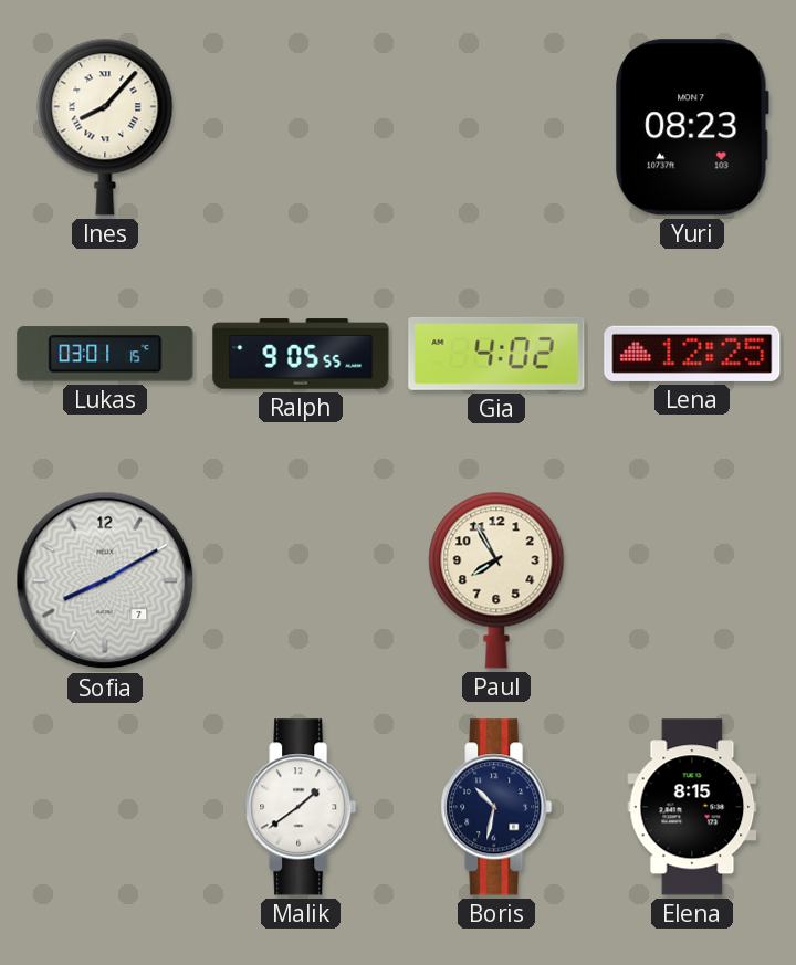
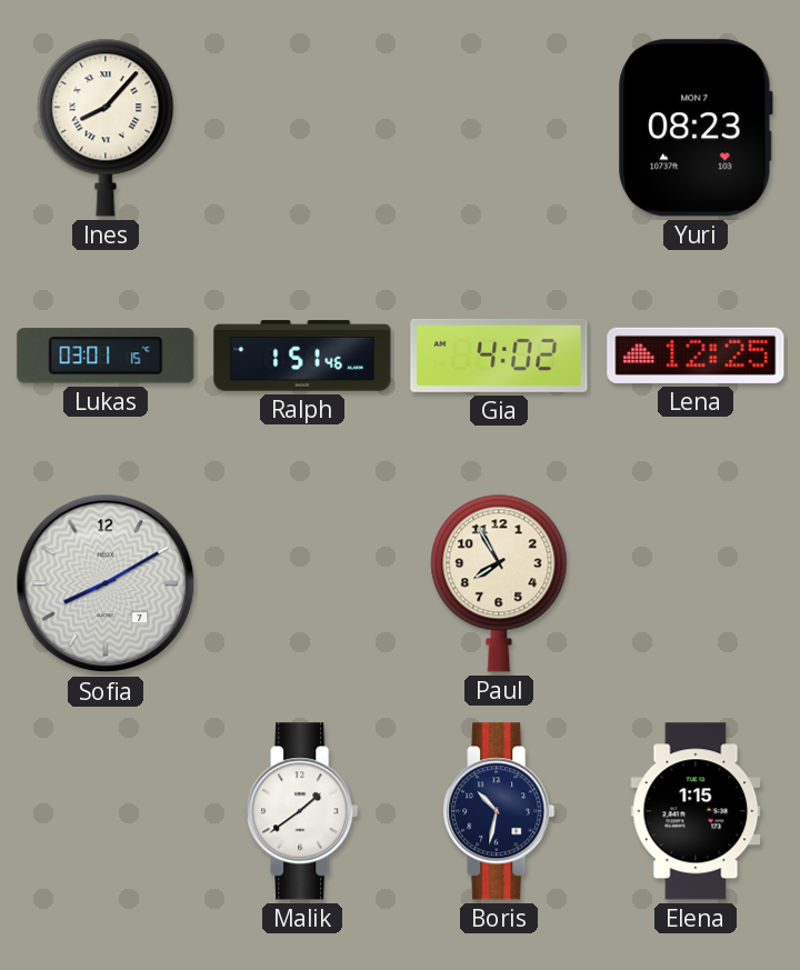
Ralph: 9:05 -> 1:51
Elena: 8:15 -> 1:15
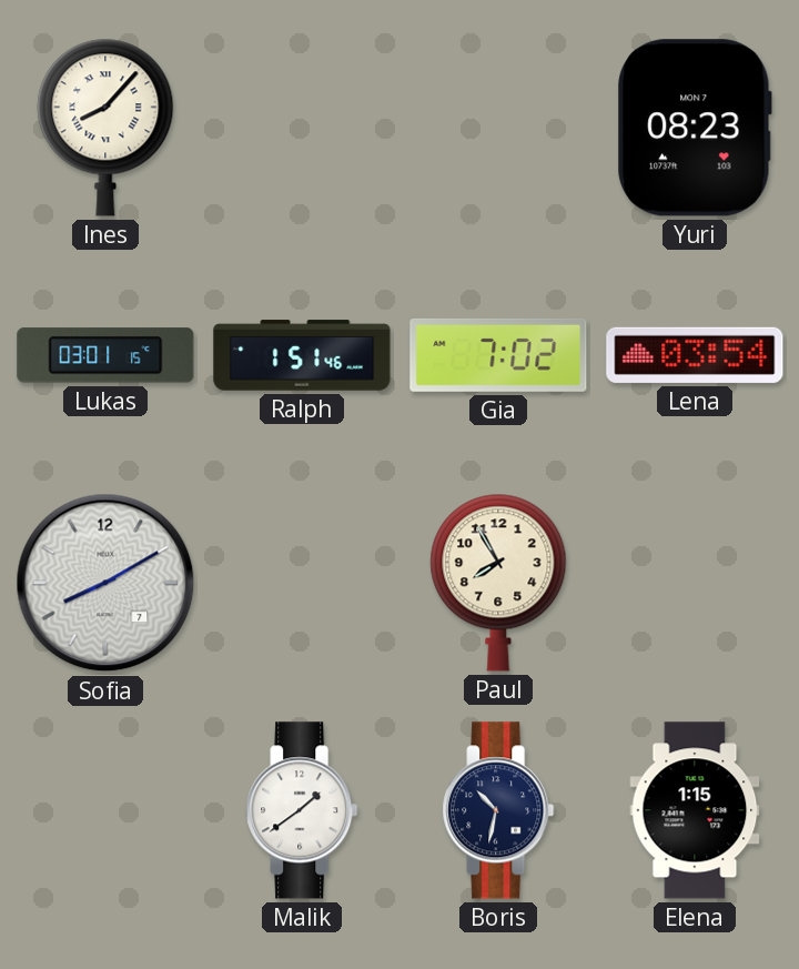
Gia: 4:02 -> 7:02
Lena: 12:25 -> 03:54
